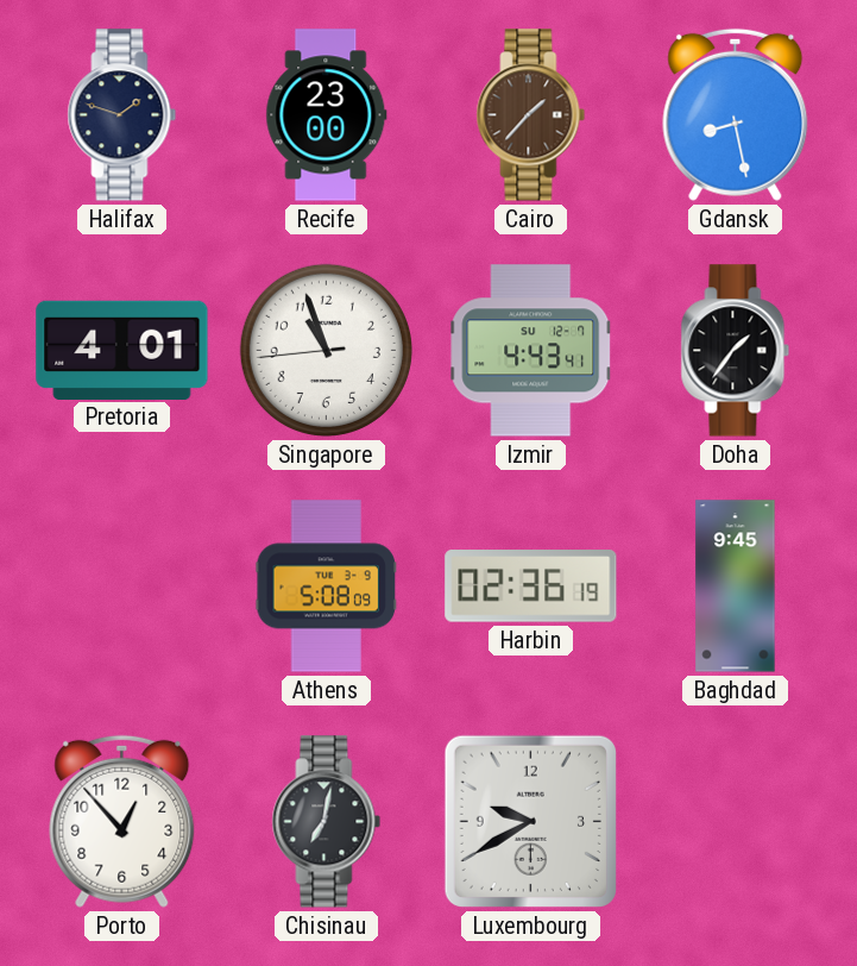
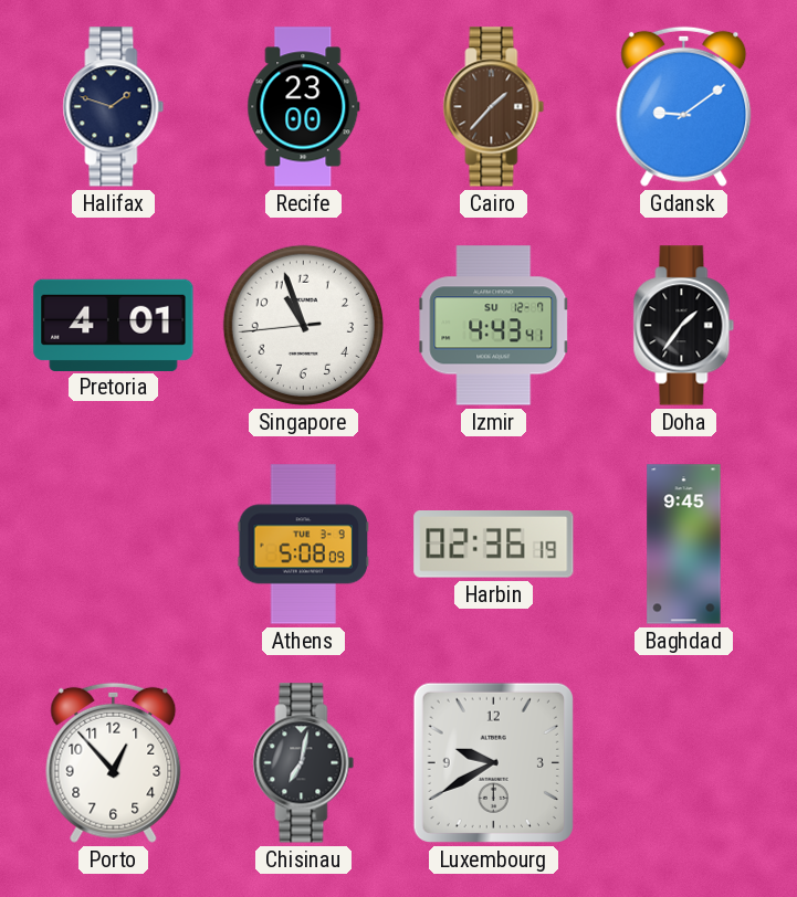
Gdansk: 8:28 -> 9:09
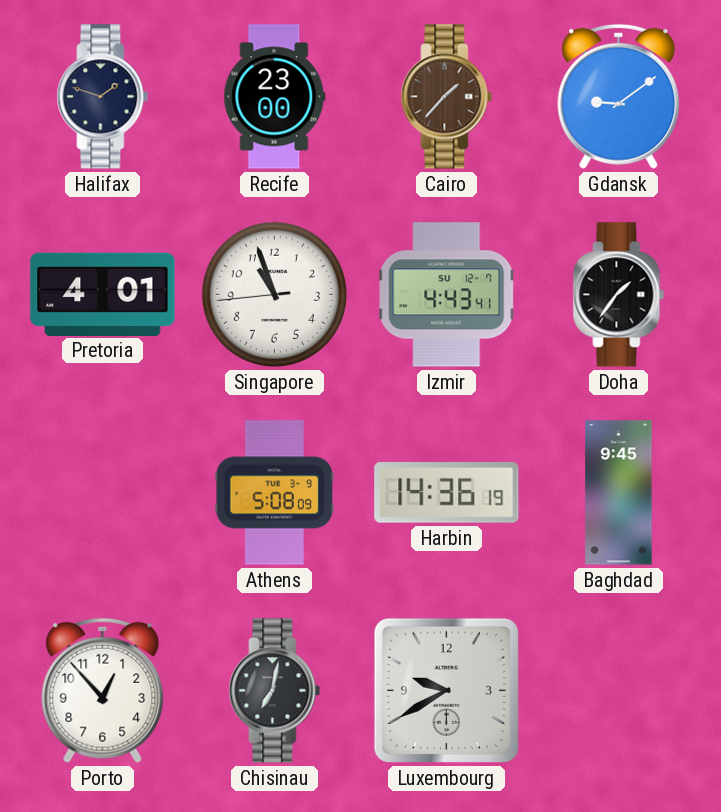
Harbin: 02:36 -> 14:36
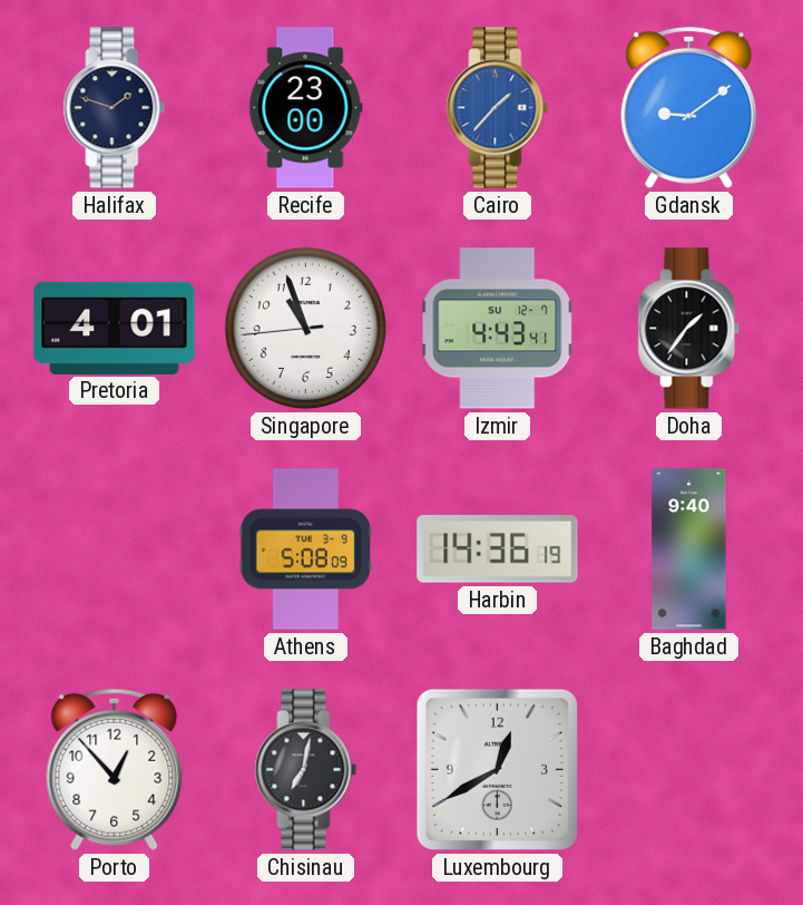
Cairo dial: brown -> blue
Baghdad: 9:45 -> 9:40
Luxembourg: 9:40 -> 12:40
